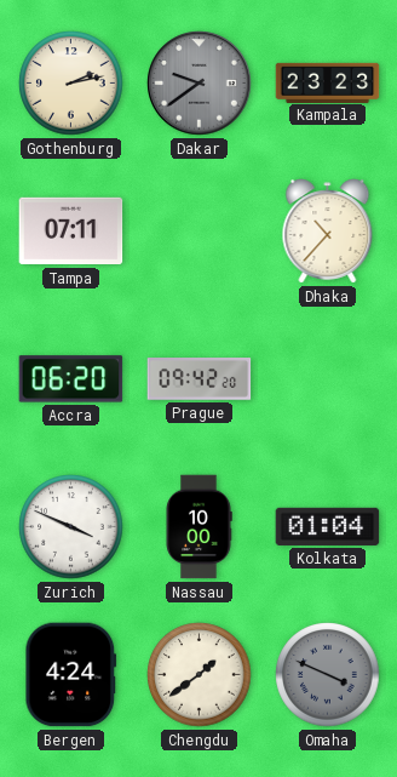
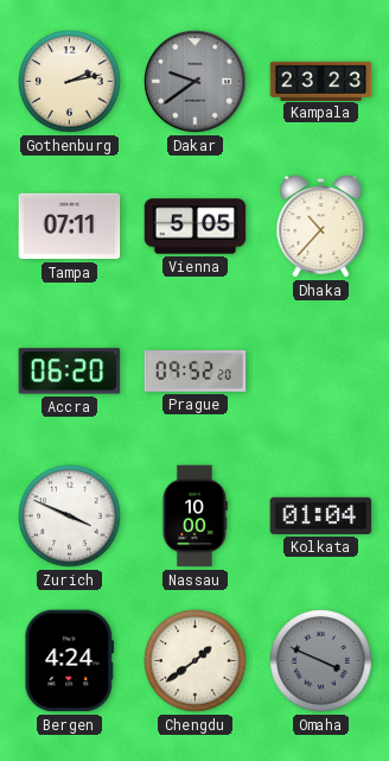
Vienna: none -> 5:05
Prague: 09:42 -> 09:52
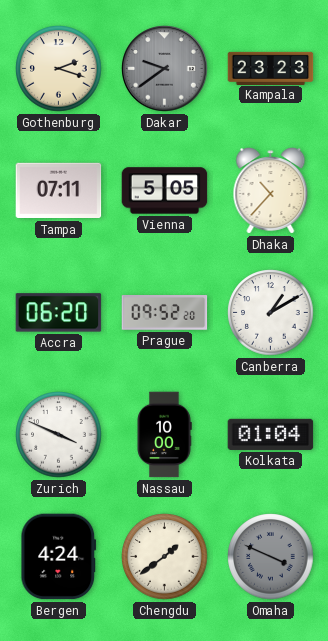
Gothenburg: 2:13 -> 2:18
Canberra: none -> 1:10
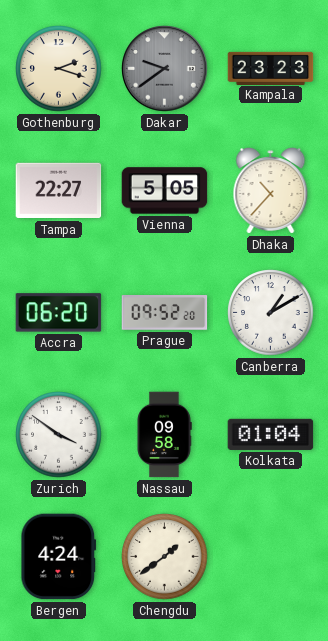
Tampa: 07:11 -> 22:27
Zurich: 3:49 -> 3:51
Nassau: 10:00 -> 09:58
Omaha: 3:49 -> none
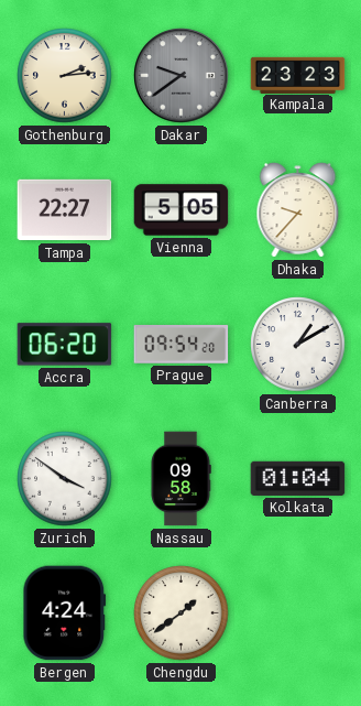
Gothenburg: 2:18 -> 2:14
Dhaka: 10:37 -> 9:37
Prague: 09:52 -> 09:54
